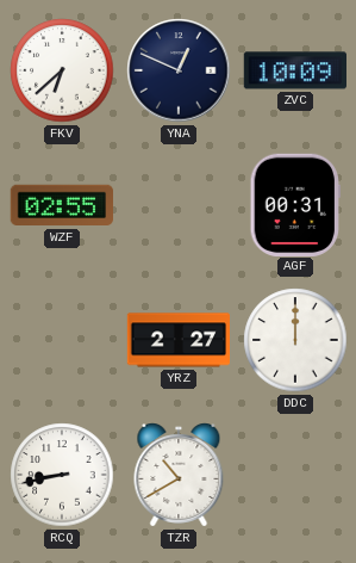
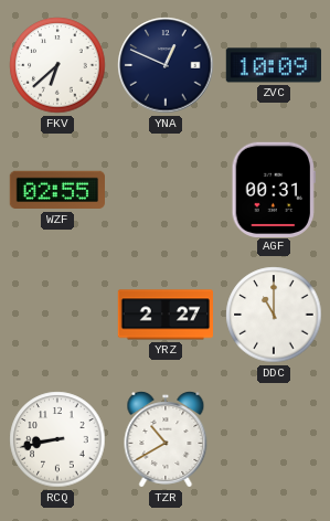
DDC: 12:00 -> 11:00
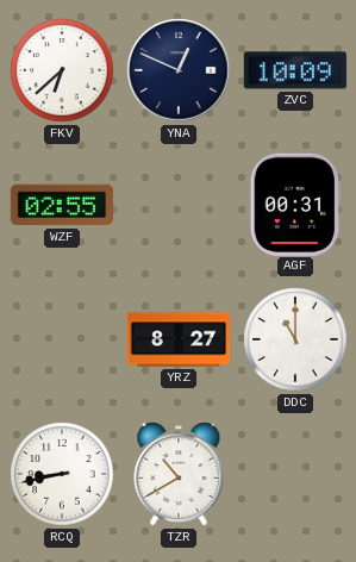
YRZ: 2:27 -> 8:27
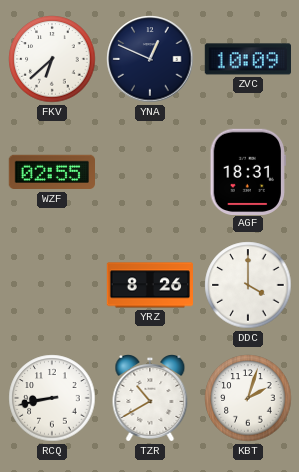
AGF: 00:31 -> 18:31
YRZ: 8:27 -> 8:26
DDC: 11:00 -> 4:00
KBT: none -> 2:03
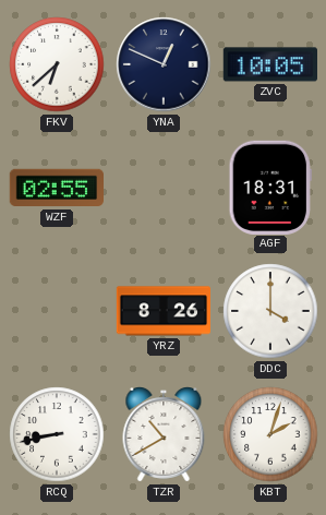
ZVC: 10:09 -> 10:05
